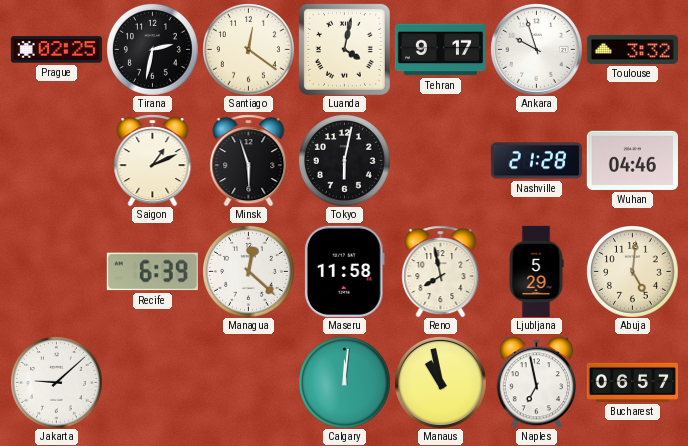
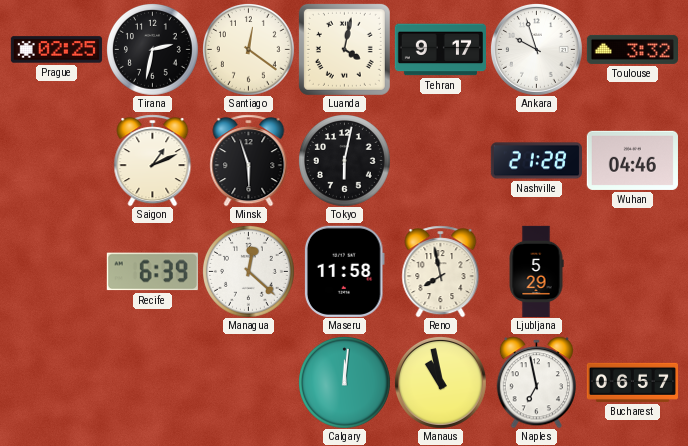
Abuja: 5:01 -> none
Jakarta: 9:08 -> none
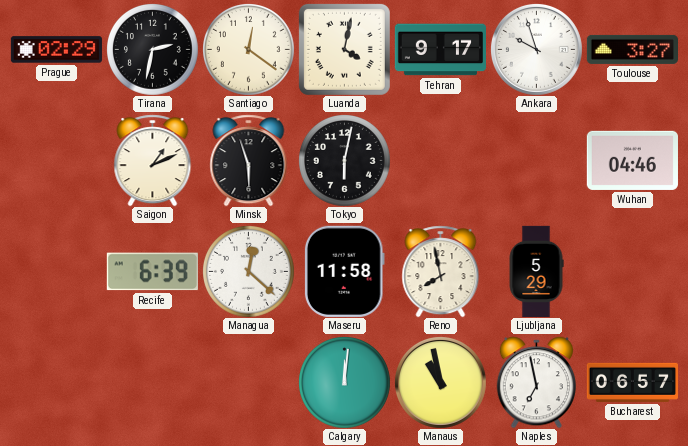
Prague: 02:25 -> 02:29
Toulouse: 3:32 -> 3:27
Nashville: 21:28 -> none
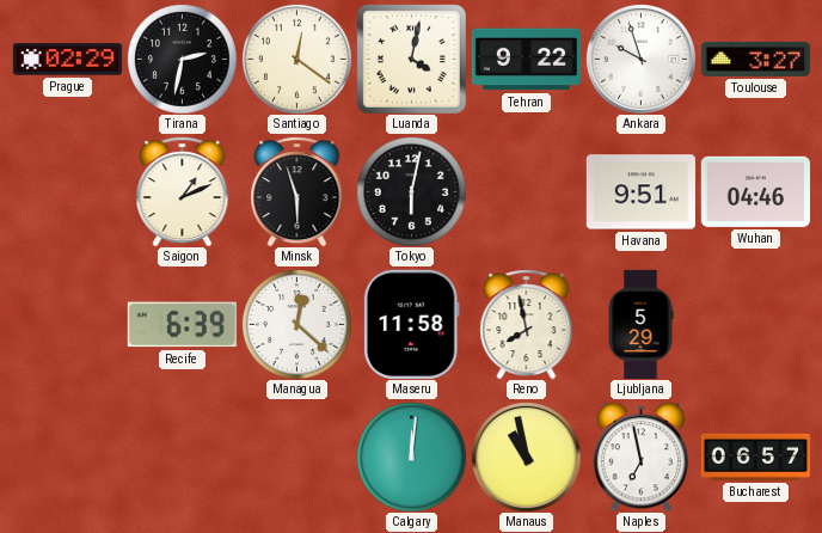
Tehran: 9:17 -> 9:22
Havana: none -> 9:51
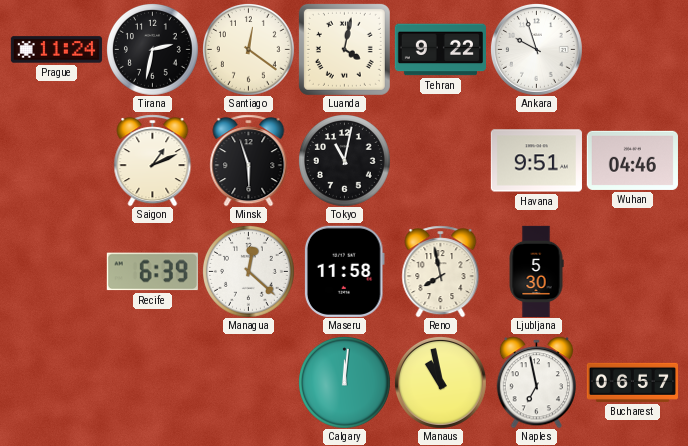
Prague: 02:29 -> 11:24
Toulouse: 3:27 -> none
Tokyo: 6:02 -> 11:02
Ljubljana: 5:29 -> 5:30
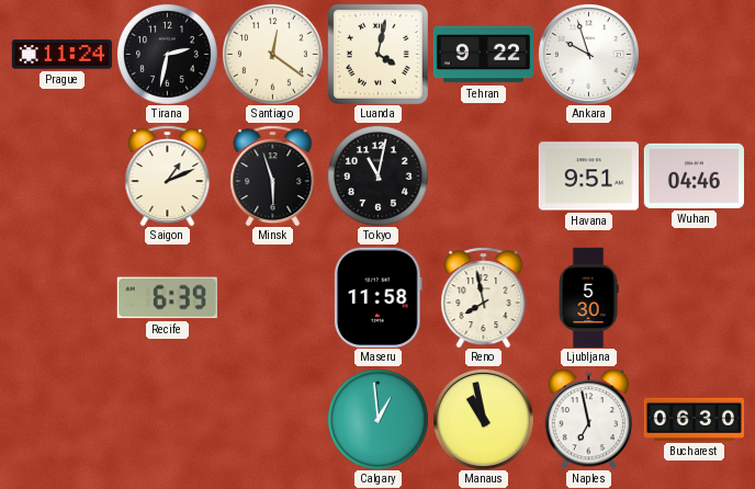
Managua: 12:22 -> none
Calgary: 12:01 -> 12:59
Bucharest: 06:57 -> 06:30
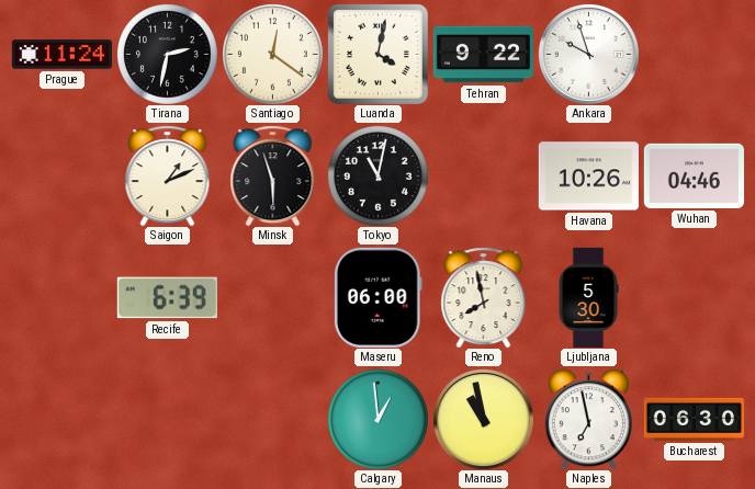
Havana: 9:51 -> 10:26
Maseru: 11:58 -> 06:00
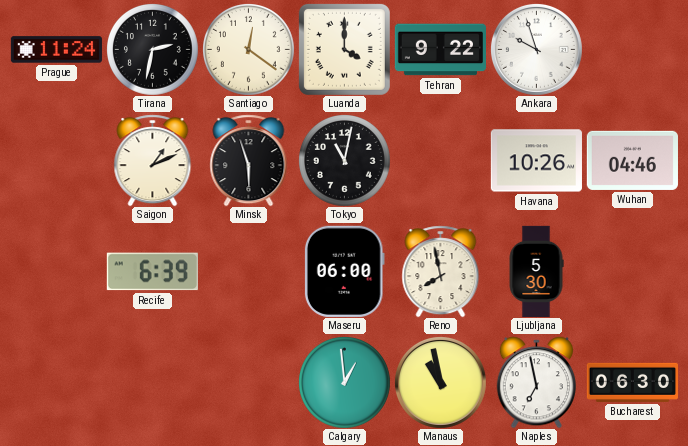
Luanda: 4:02 -> 4:00
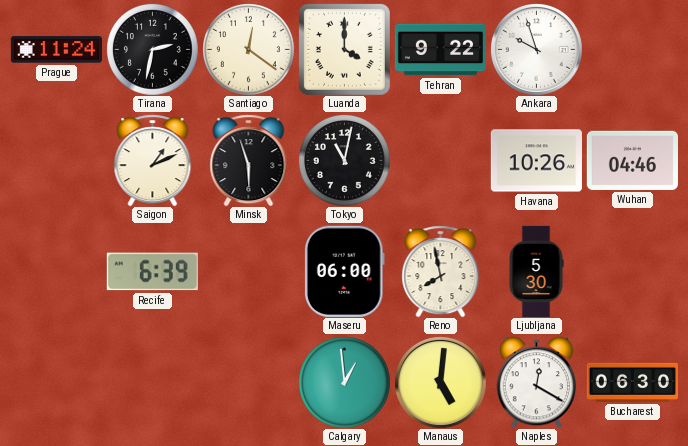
Manaus: 10:58 -> 5:01
Naples: 6:58 -> 12:20
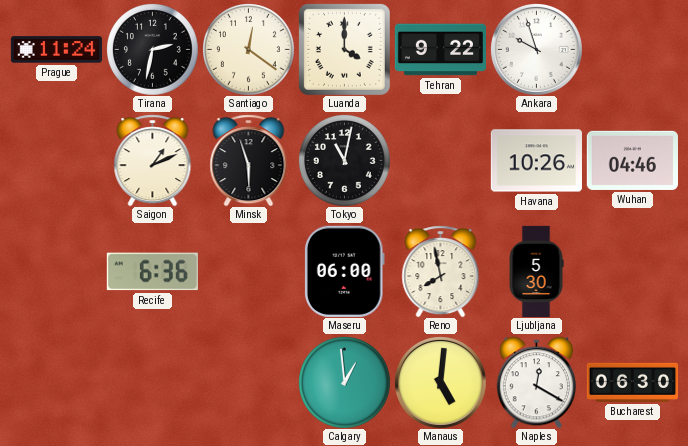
Recife: 6:39 -> 6:36
